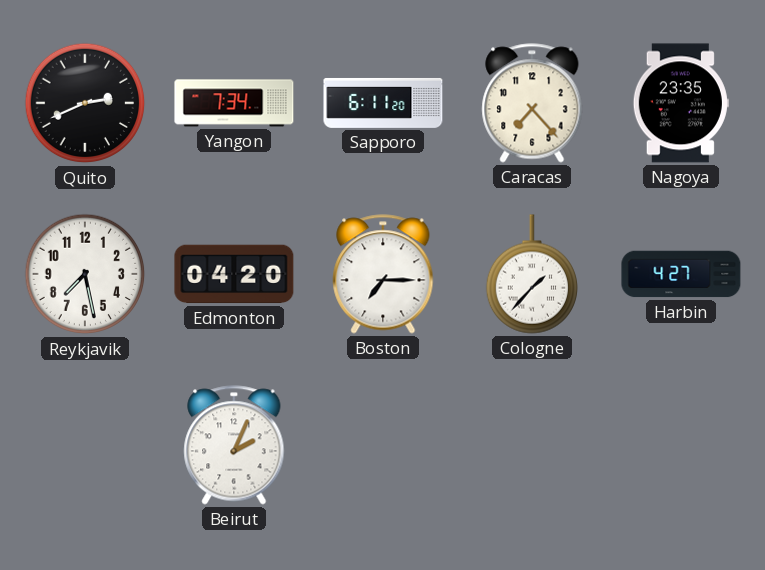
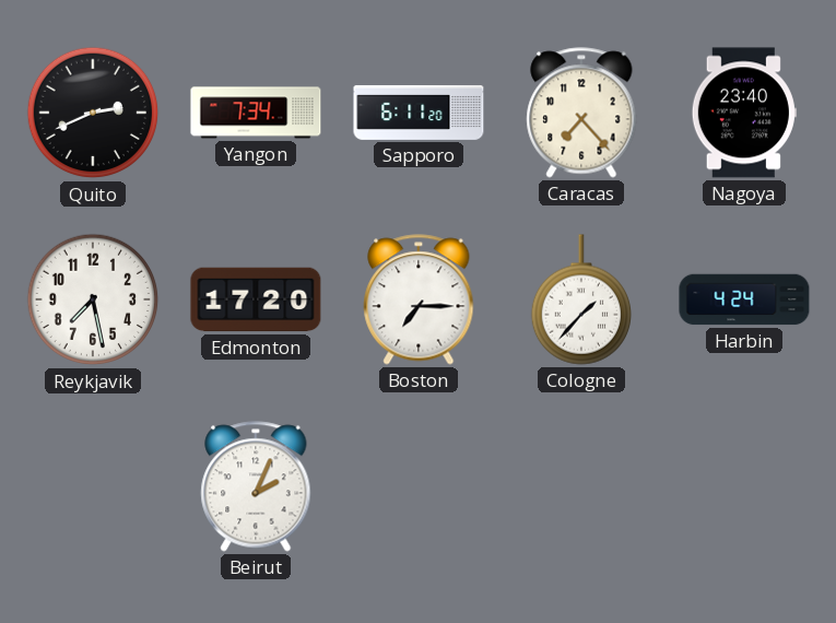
Nagoya: 23:35 -> 23:40
Edmonton: 04:20 -> 17:20
Harbin: 4:27 -> 4:24
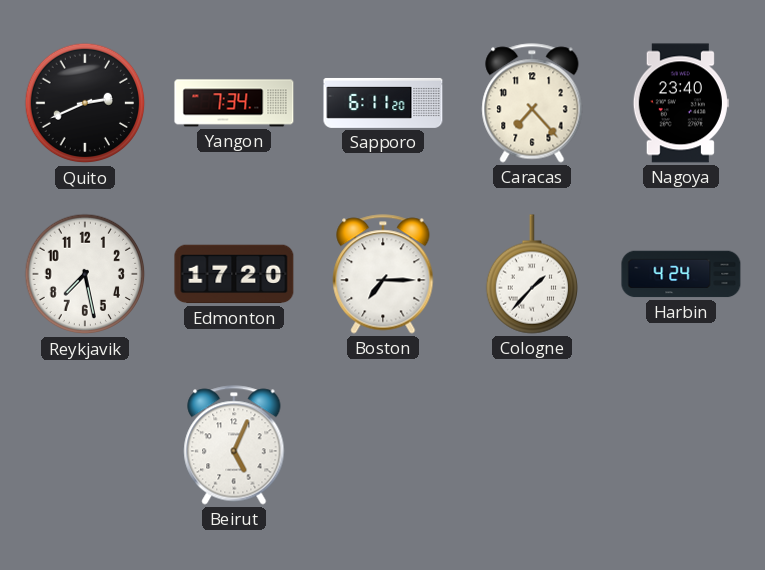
Beirut: 2:04 -> 5:04
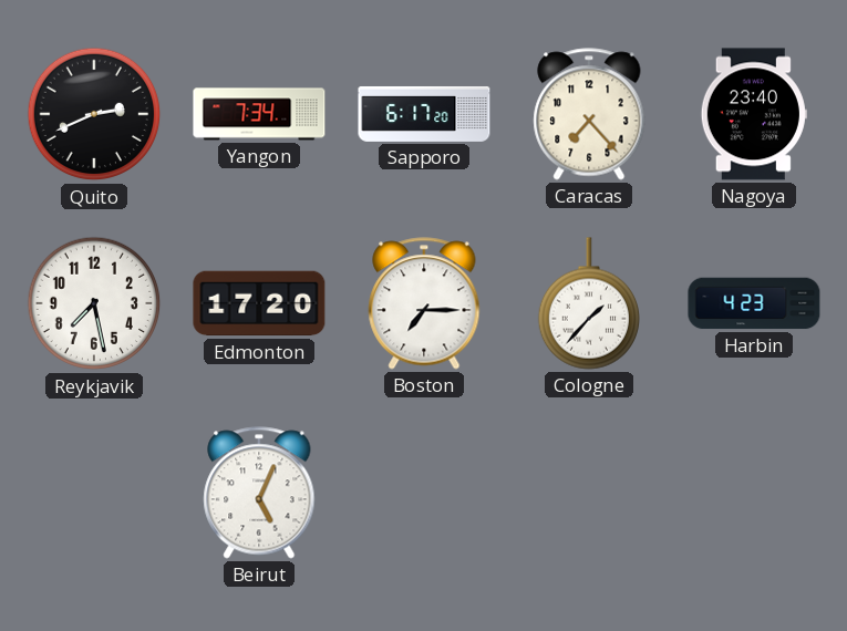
Sapporo: 6:11 -> 6:17
Harbin: 4:24 -> 4:23
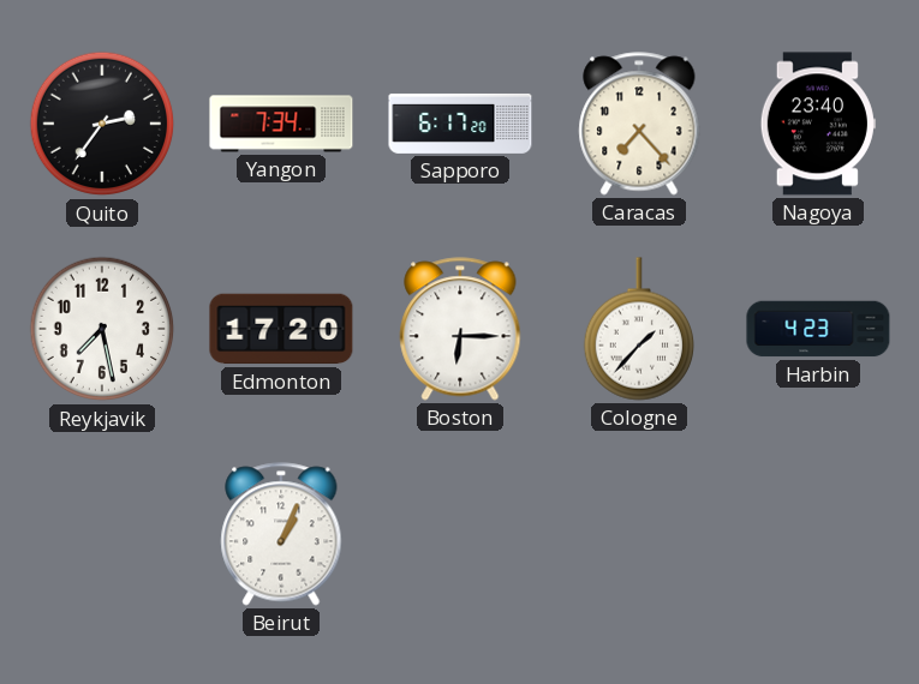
Quito: 2:41 -> 2:36
Boston: 7:15 -> 6:15
Beirut: 5:04 -> 1:04
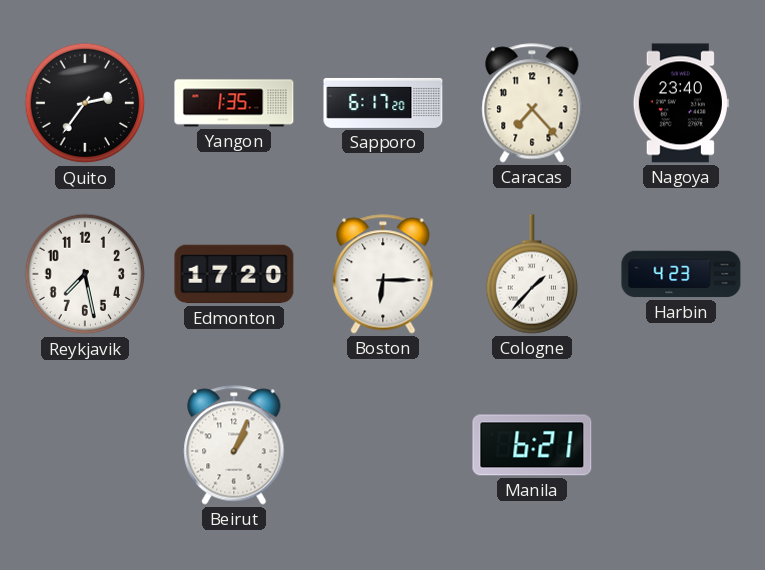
Yangon: 7:34 -> 1:35
Manila: none -> 6:21
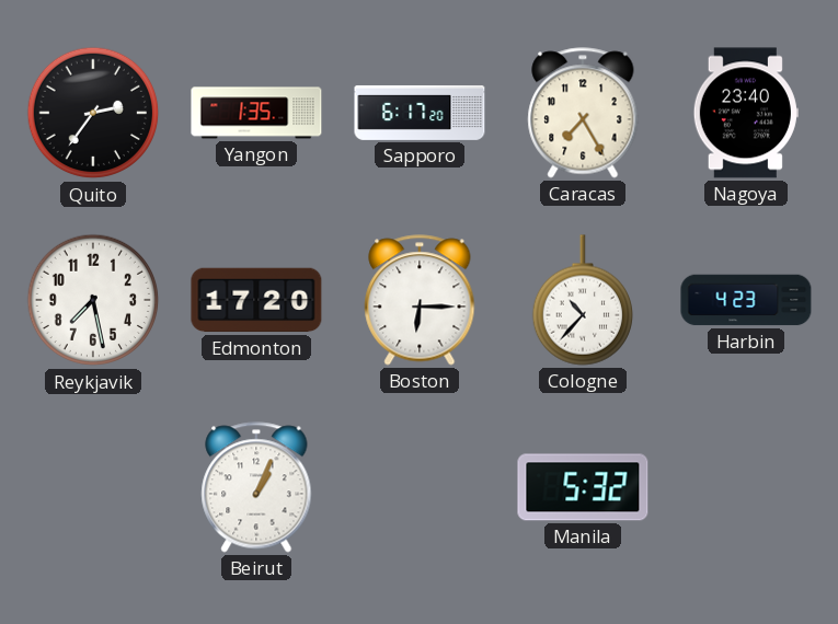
Caracas: 7:23 -> 7:25
Cologne: 1:37 -> 10:37
Manila: 6:21 -> 5:32
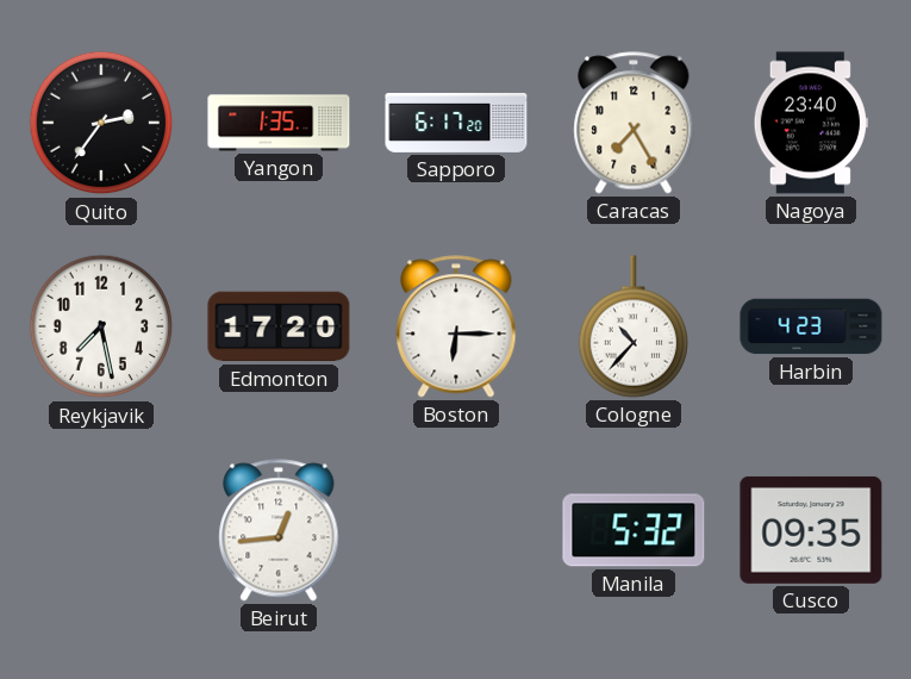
Beirut: 1:04 -> 12:44
Cusco: none -> 09:35
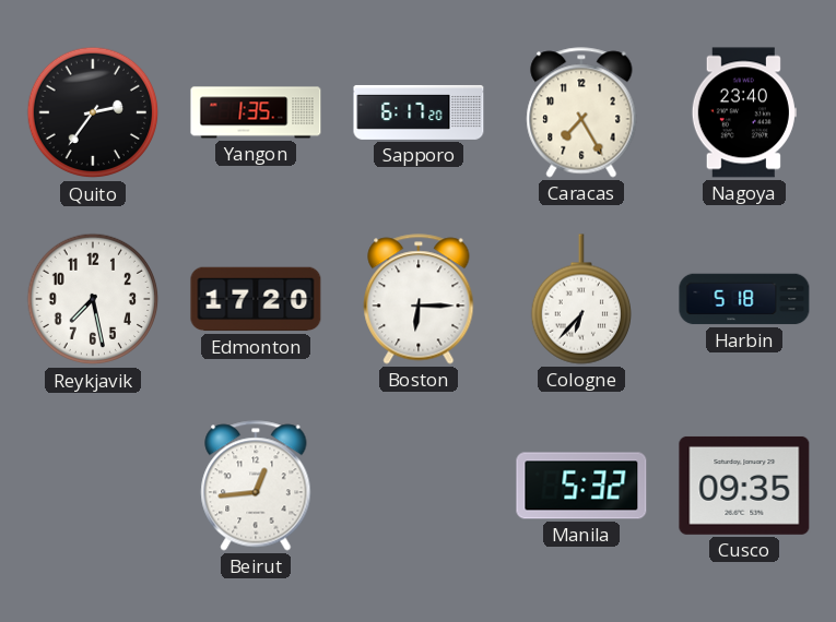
Cologne: 10:37 -> 6:37
Harbin: 4:23 -> 5:18
